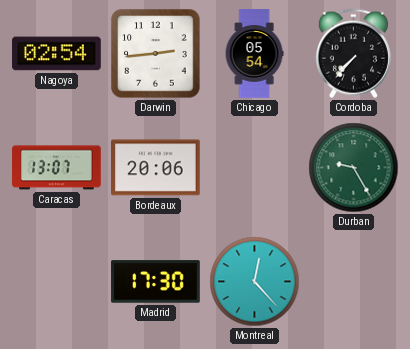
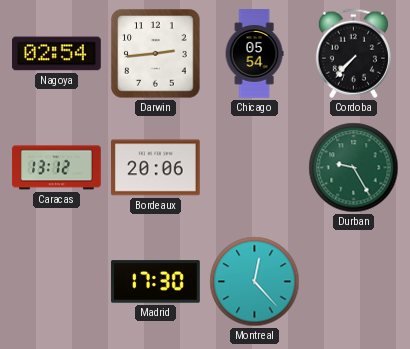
Caracas: 13:07 -> 13:12
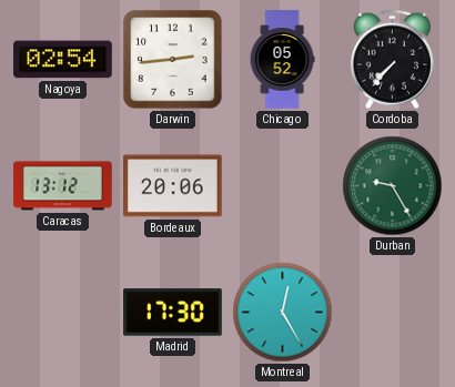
Chicago: 05:54 -> 05:52
Montreal: 12:23 -> 12:25
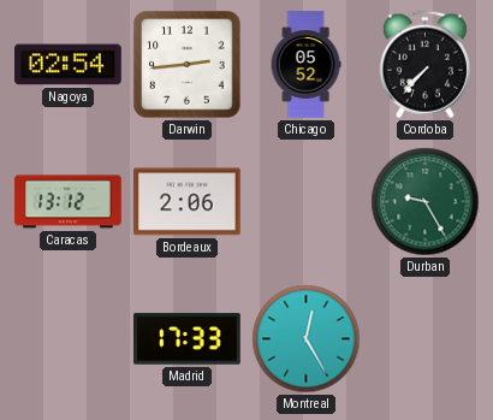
Bordeaux: 20:06 -> 2:06
Madrid: 17:30 -> 17:33
